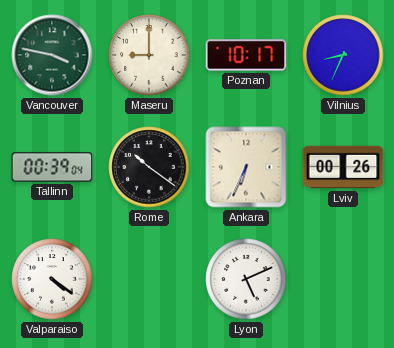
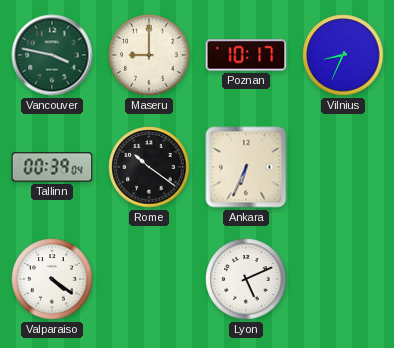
Lviv: 00:26 -> none
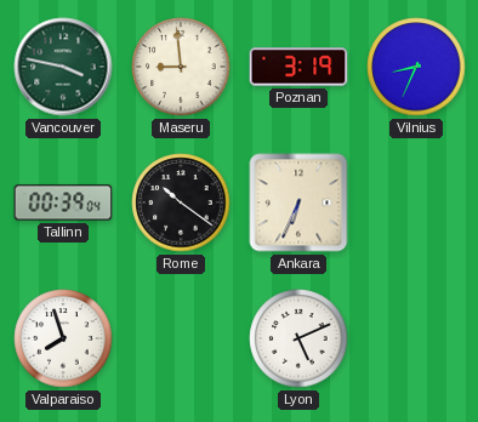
Maseru: 9:00 -> 8:59
Poznan: 10:17 -> 3:19
Valparaiso: 4:21 -> 7:57
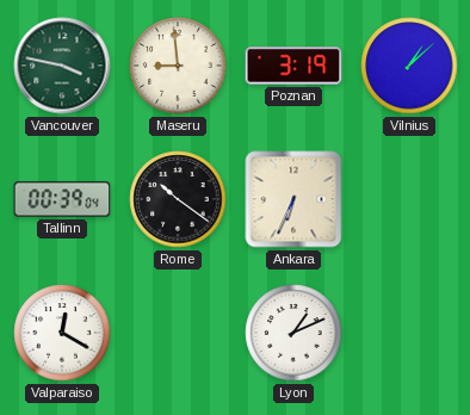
Vilnius: 8:34 -> 1:08
Valparaiso: 7:57 -> 12:20
Lyon: 5:11 -> 1:11
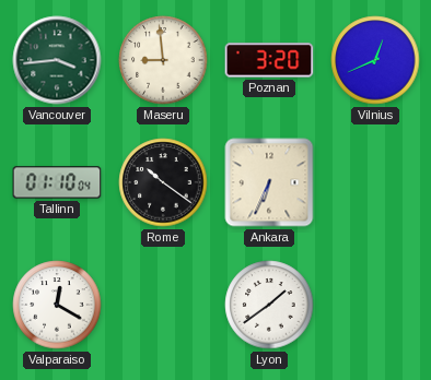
Vancouver: 3:47 -> 3:44
Poznan: 3:19 -> 3:20
Vilnius: 1:08 -> 12:41
Tallinn: 00:39 -> 01:10
Lyon: 1:11 -> 1:39
